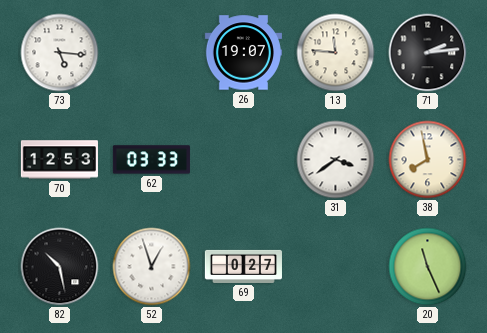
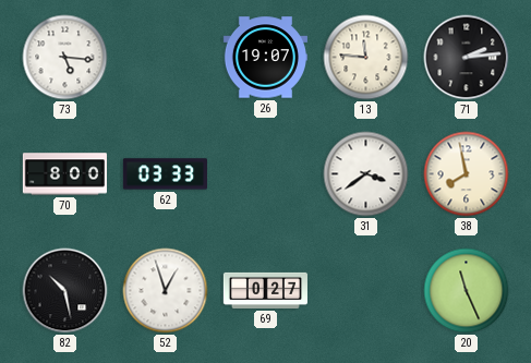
70: 12:53 -> 8:00
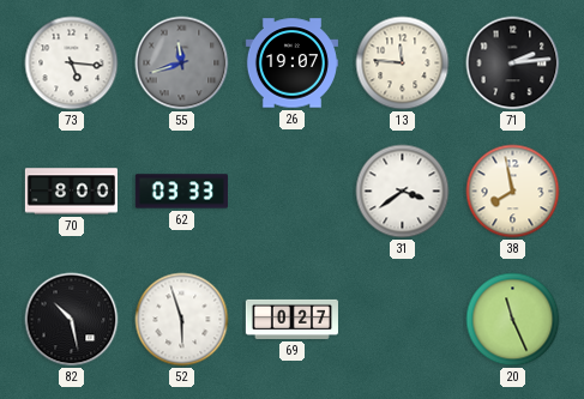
55: none -> 11:42
52: 12:57 -> 5:57
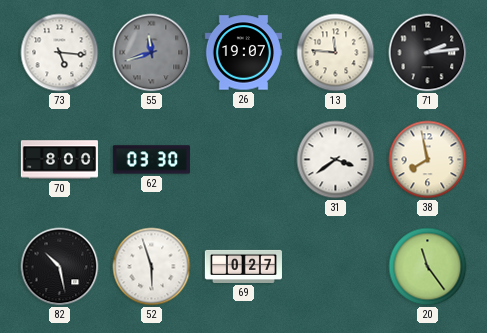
62: 03:33 -> 03:30
20: 11:26 -> 11:24
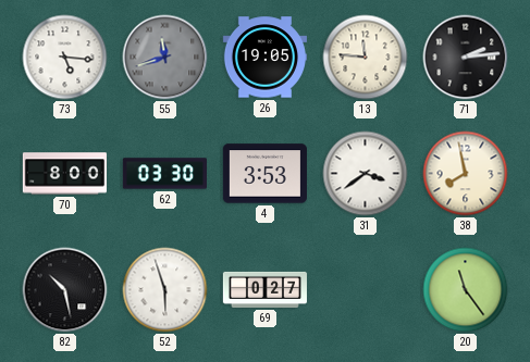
26: 19:07 -> 19:05
4: none -> 3:53
